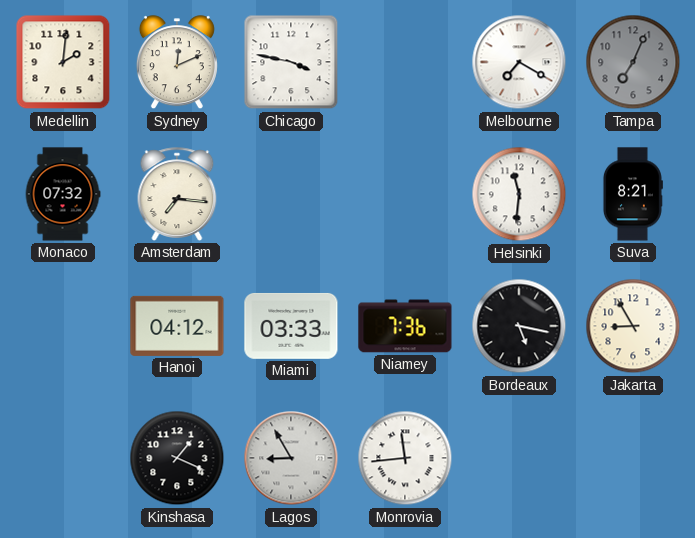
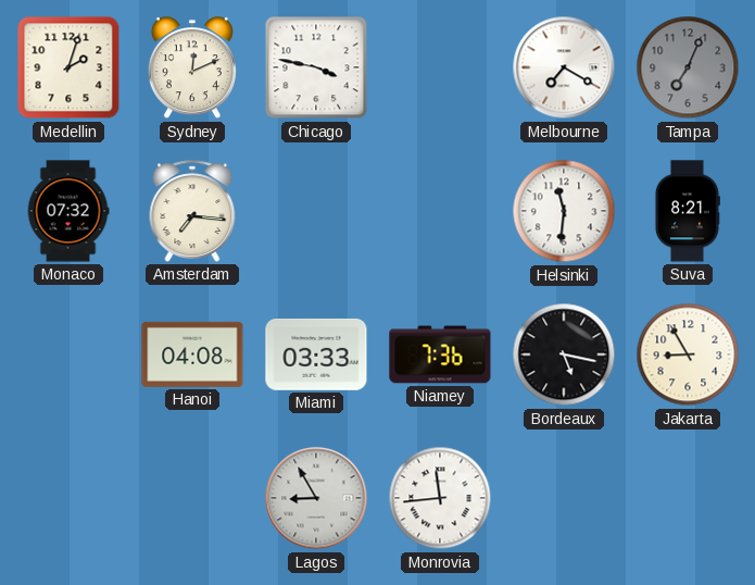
Medellin: 2:01 -> 2:03
Hanoi: 04:12 -> 04:08
Kinshasa: 1:19 -> none
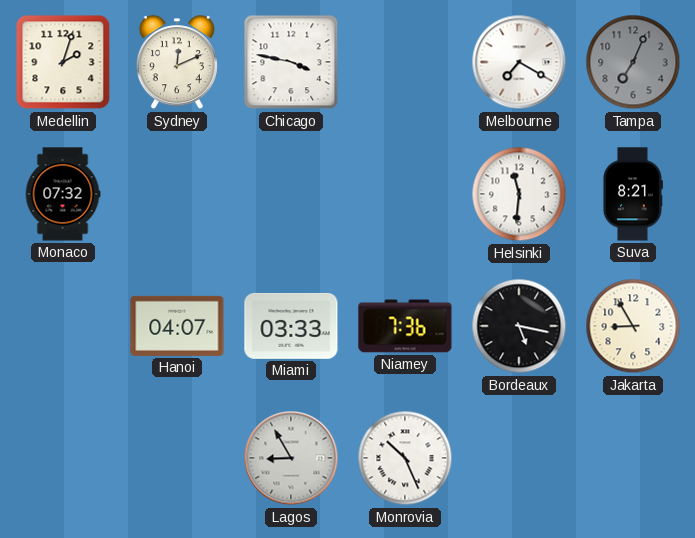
Amsterdam: 7:16 -> none
Hanoi: 04:08 -> 04:07
Monrovia: 11:44 -> 10:26
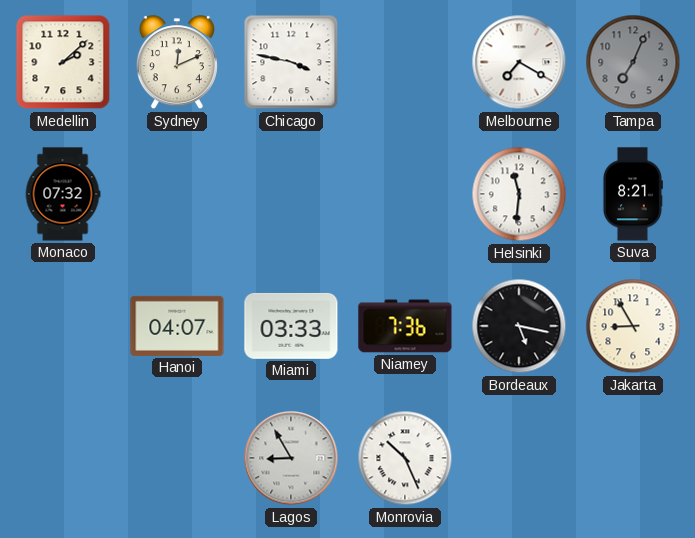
Medellin: 2:03 -> 2:08
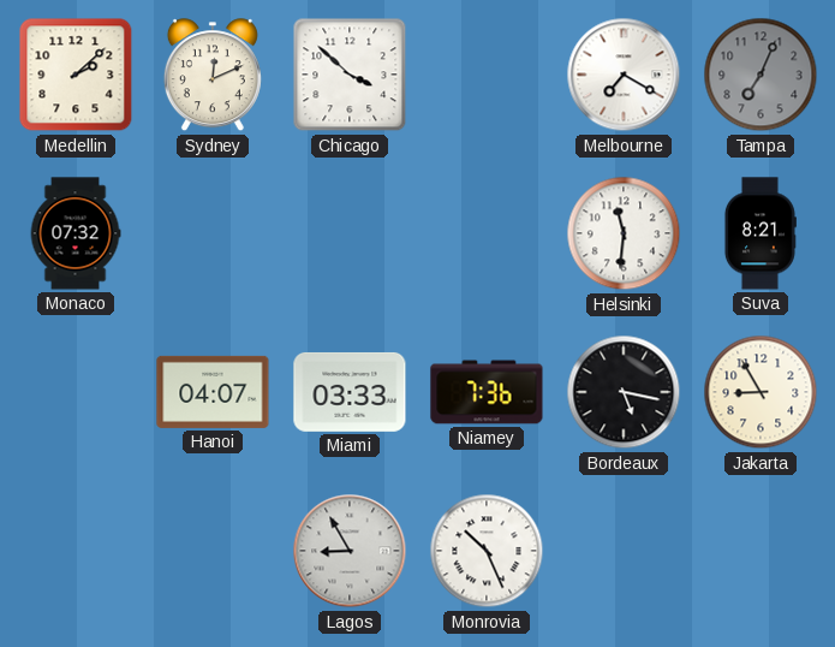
Chicago: 3:47 -> 3:52
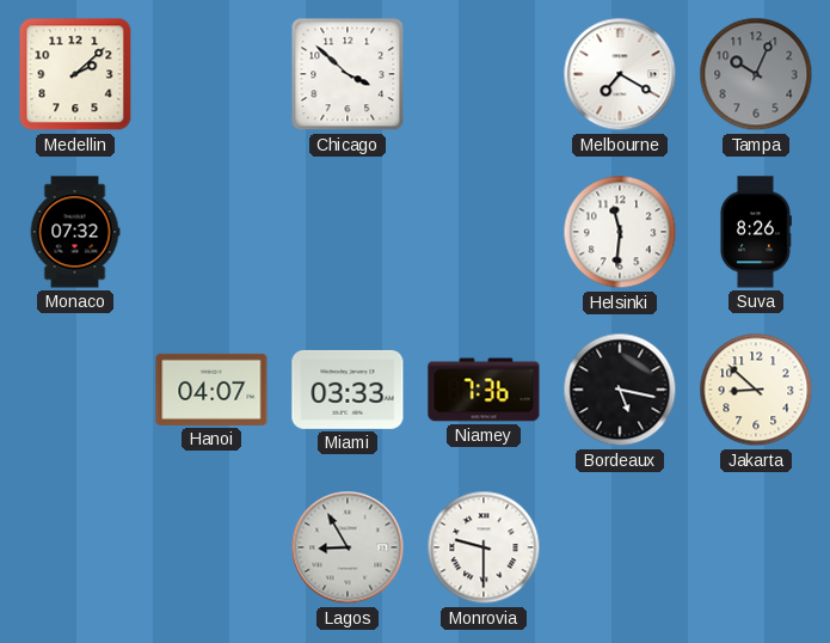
Sydney: 12:11 -> none
Tampa: 7:04 -> 10:04
Suva: 8:21 -> 8:26
Jakarta: 8:55 -> 8:52
Monrovia: 10:26 -> 9:30
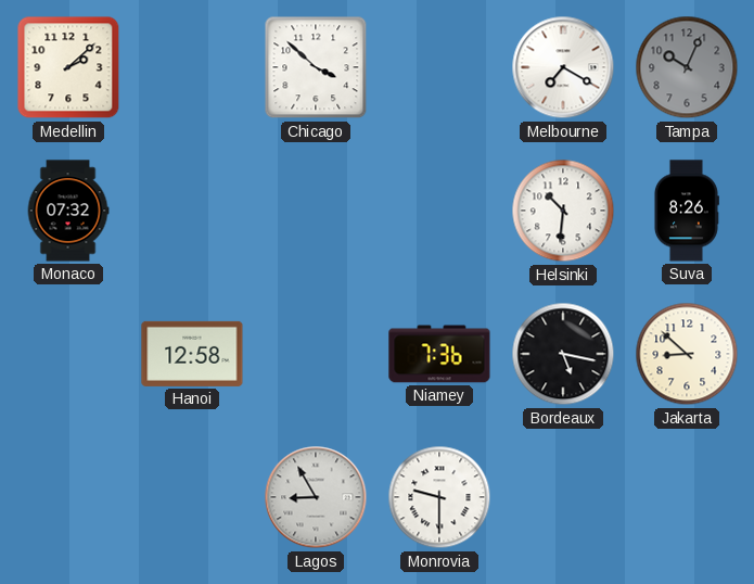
Helsinki: 11:31 -> 10:31
Hanoi: 04:07 -> 12:58
Miami: 03:33 -> none
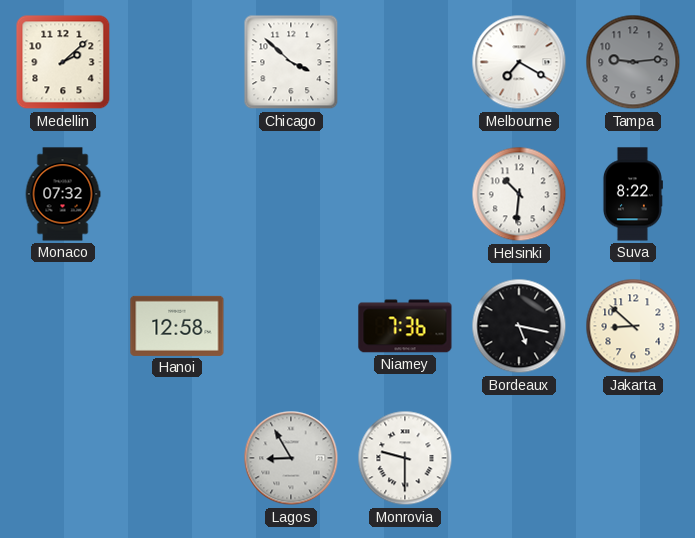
Tampa: 10:04 -> 9:14
Suva: 8:26 -> 8:22
